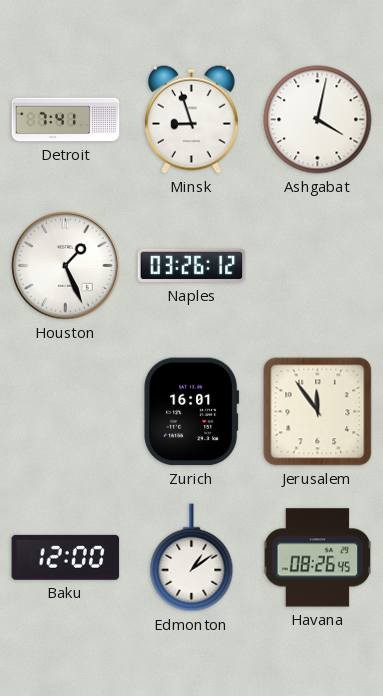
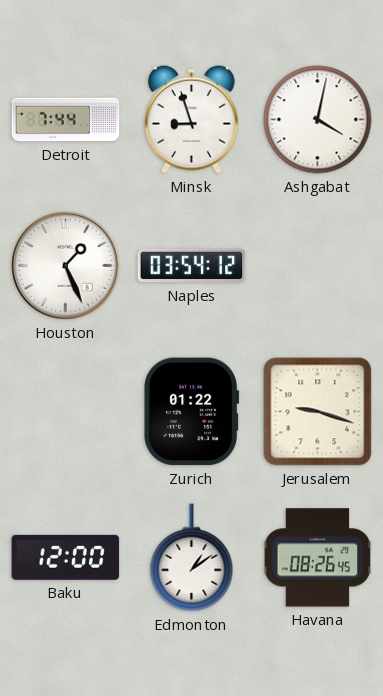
Detroit: 7:41 -> 7:44
Naples: 03:26 -> 03:54
Zurich: 16:01 -> 01:22
Jerusalem: 11:54 -> 9:18
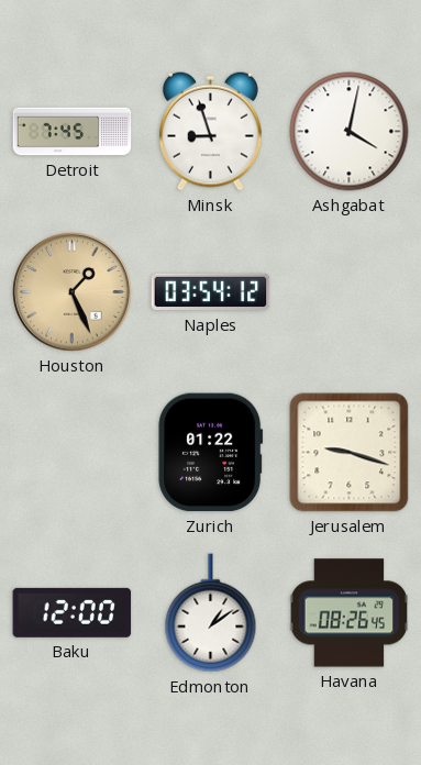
Detroit: 7:44 -> 7:45
Houston dial: white -> champagne
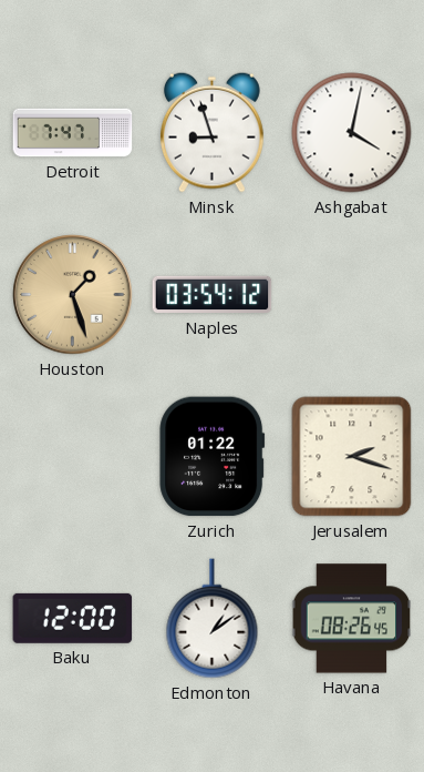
Detroit: 7:45 -> 7:47
Houston: 1:26 -> 1:27
Jerusalem: 9:18 -> 2:18
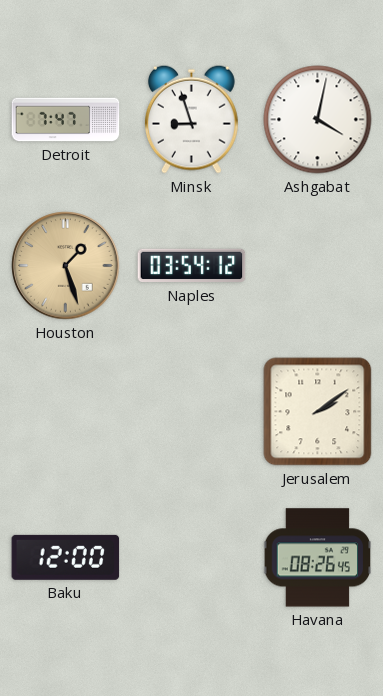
Zurich: 01:22 -> none
Jerusalem: 2:18 -> 2:09
Edmonton: 1:09 -> none
